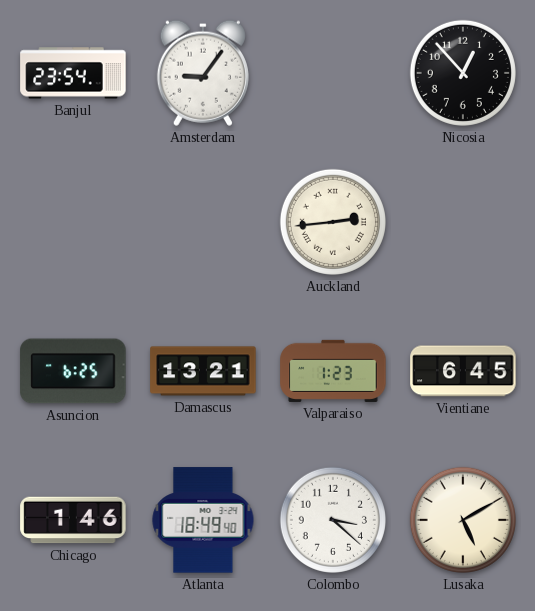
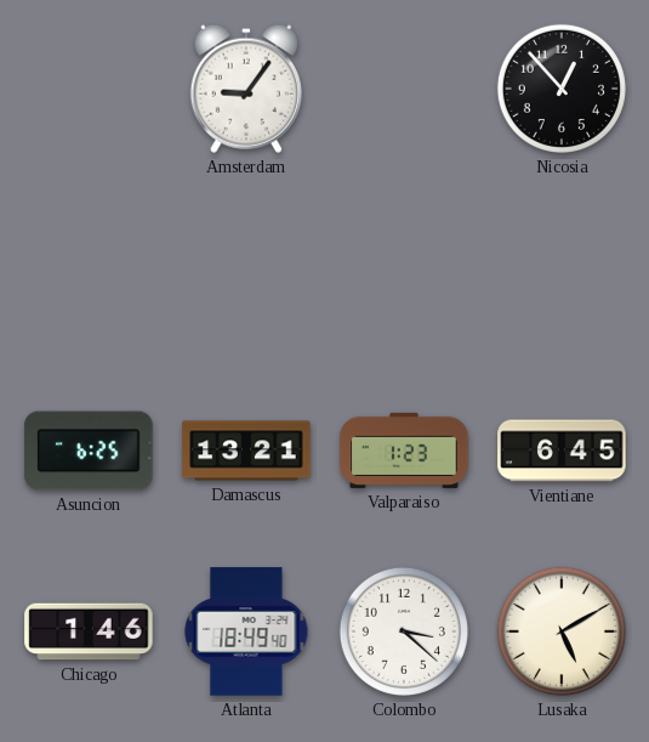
Banjul: 23:54 -> none
Auckland: 2:44 -> none
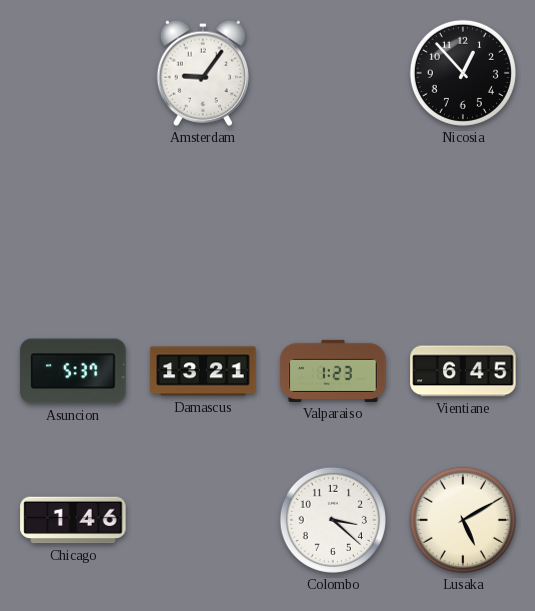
Asuncion: 6:25 -> 5:37
Atlanta: 18:49 -> none
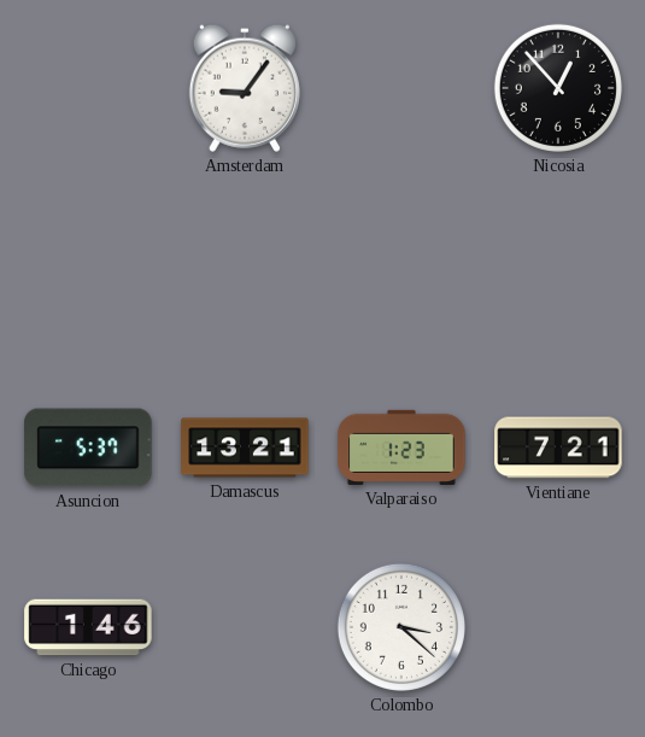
Vientiane: 6:45 -> 7:21
Lusaka: 5:10 -> none
